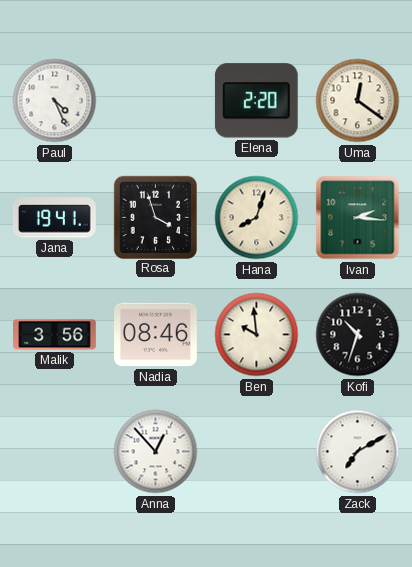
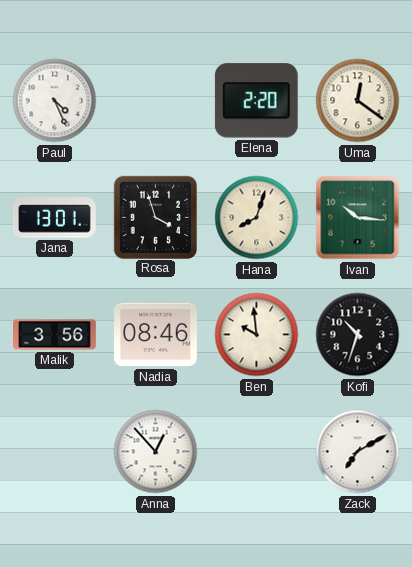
Jana: 19:41 -> 13:01
Ivan: 2:16 -> 10:16
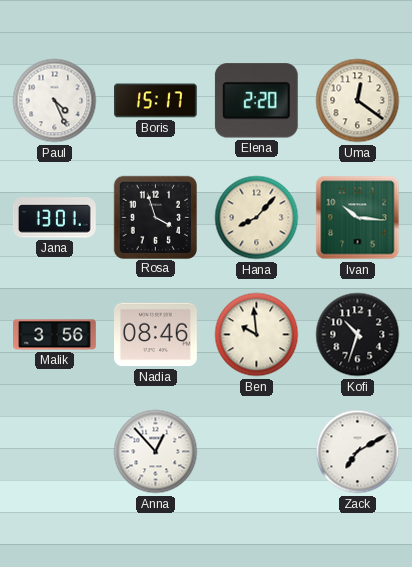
Boris: none -> 15:17
Hana: 8:03 -> 8:07
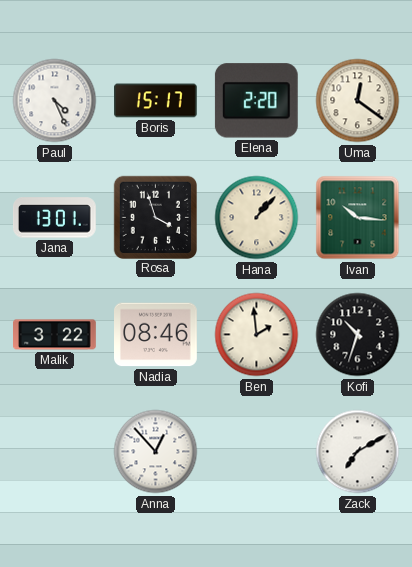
Hana: 8:07 -> 1:07
Malik: 3:56 -> 3:22
Ben: 9:59 -> 1:59
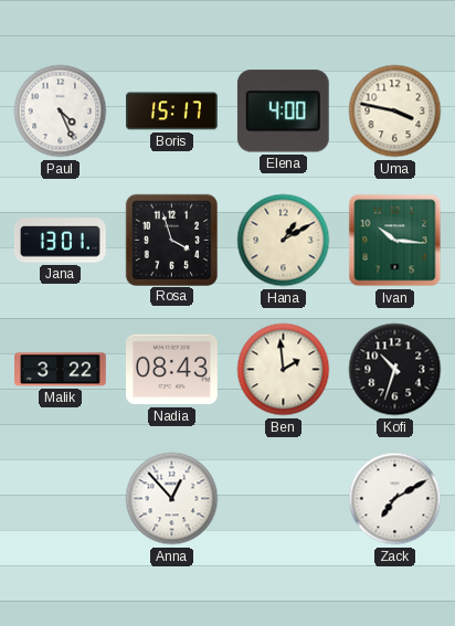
Elena: 2:20 -> 4:00
Uma: 12:21 -> 3:47
Hana: 1:07 -> 1:10
Nadia: 08:46 -> 08:43
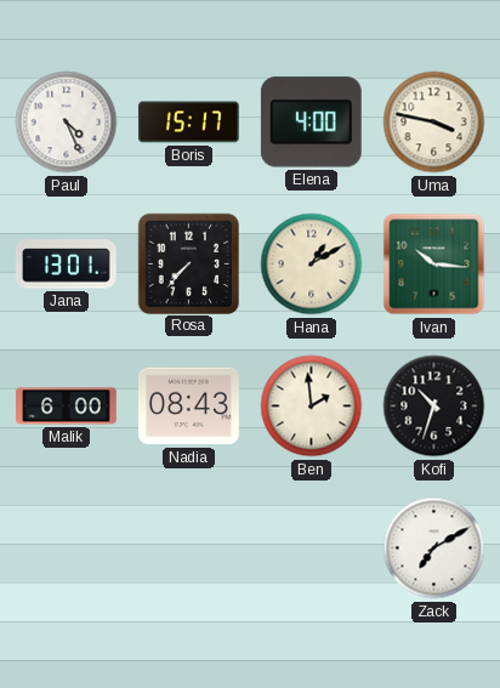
Rosa: 3:57 -> 7:37
Malik: 3:22 -> 6:00
Anna: 12:53 -> none
